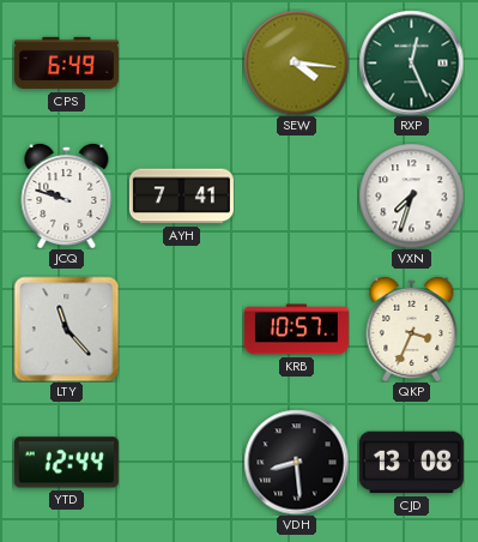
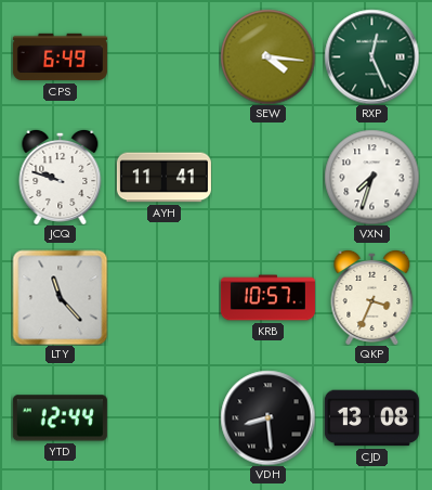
AYH: 7:41 -> 11:41
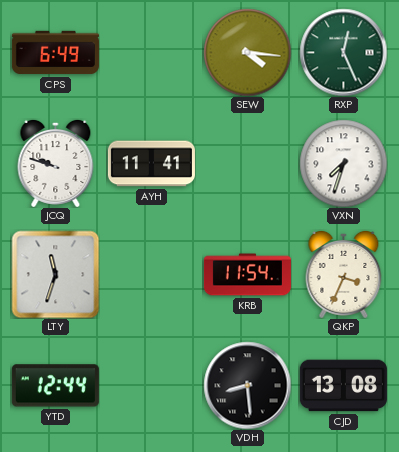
LTY: 11:23 -> 11:33
KRB: 10:57 -> 11:54
